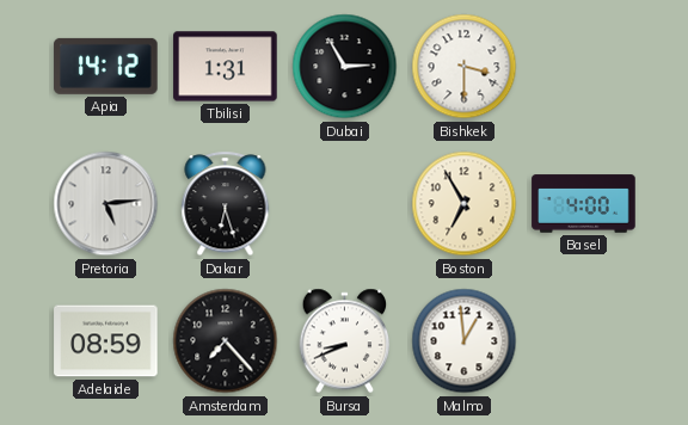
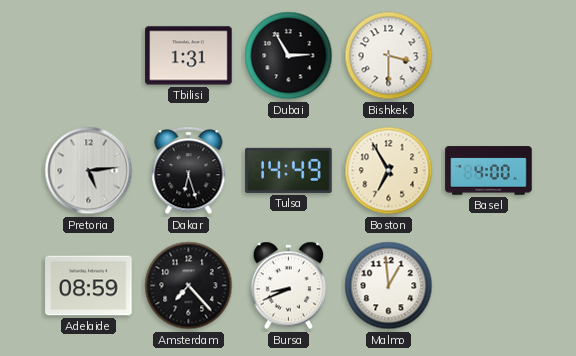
Apia: 14:12 -> none
Tulsa: none -> 14:49
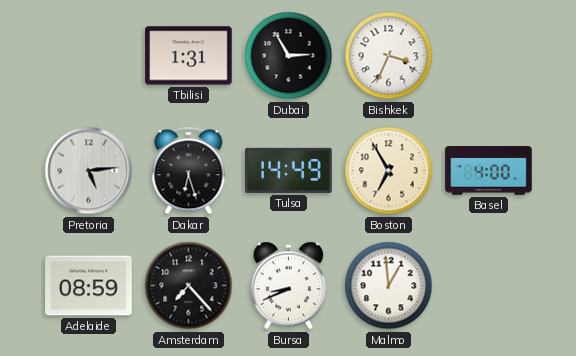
Bishkek: 3:30 -> 3:34
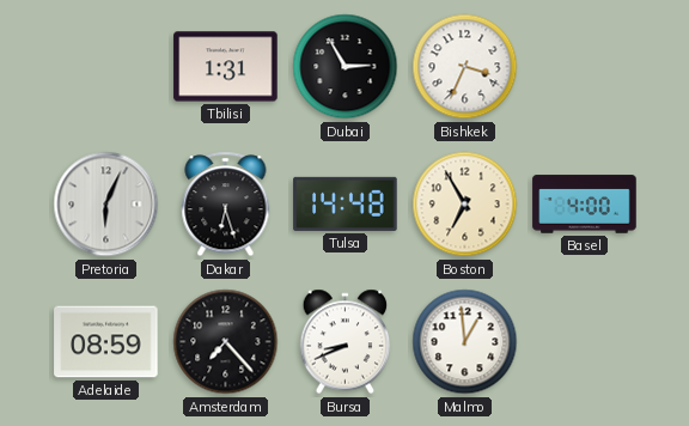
Pretoria: 5:14 -> 6:04
Tulsa: 14:49 -> 14:48
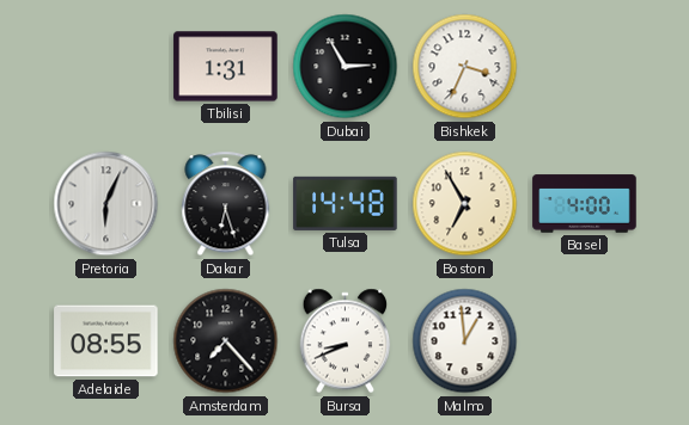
Adelaide: 08:59 -> 08:55
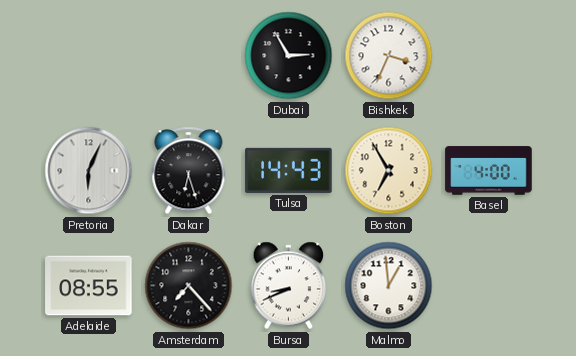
Tbilisi: 1:31 -> none
Tulsa: 14:48 -> 14:43
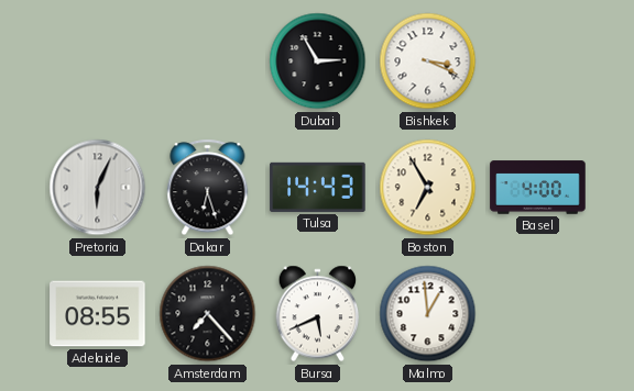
Bishkek: 3:34 -> 3:19
Bursa: 8:41 -> 5:41
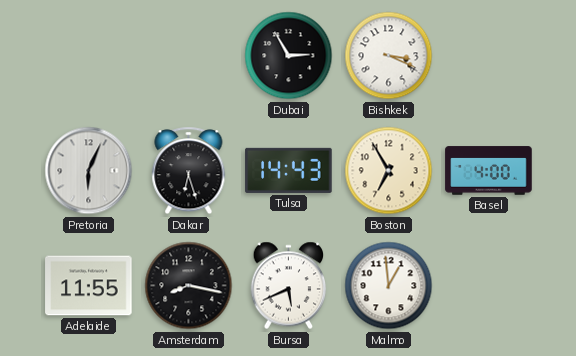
Adelaide: 08:55 -> 11:55
Amsterdam: 7:23 -> 8:17
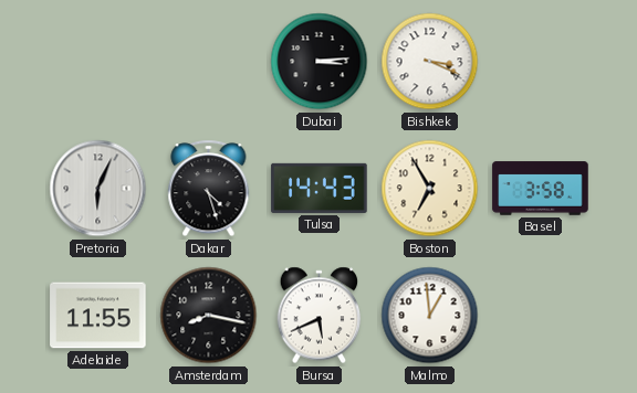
Dubai: 2:55 -> 3:14
Dakar: 6:27 -> 4:27
Basel: 4:00 -> 3:58
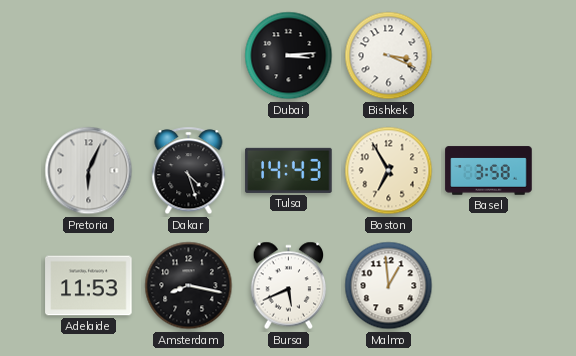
Adelaide: 11:55 -> 11:53
